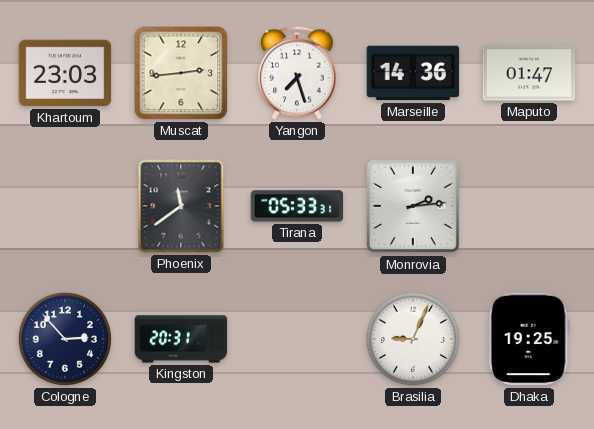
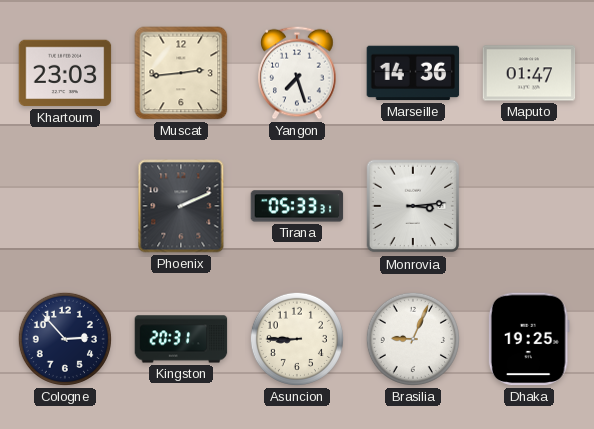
Phoenix: 11:39 -> 2:11
Monrovia: 2:14 -> 3:14
Asuncion: none -> 8:45
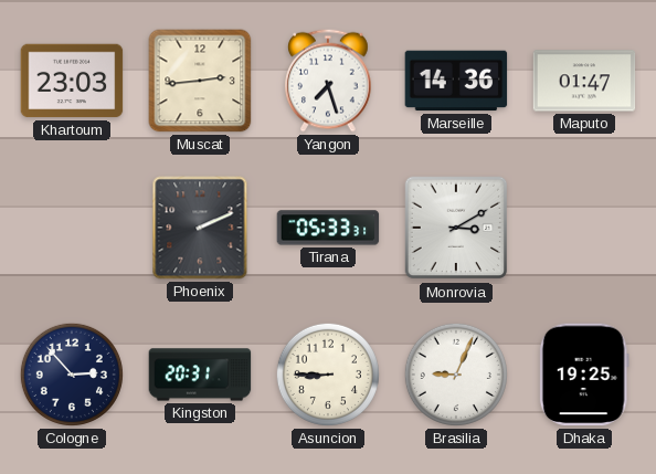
Monrovia: 3:14 -> 3:10
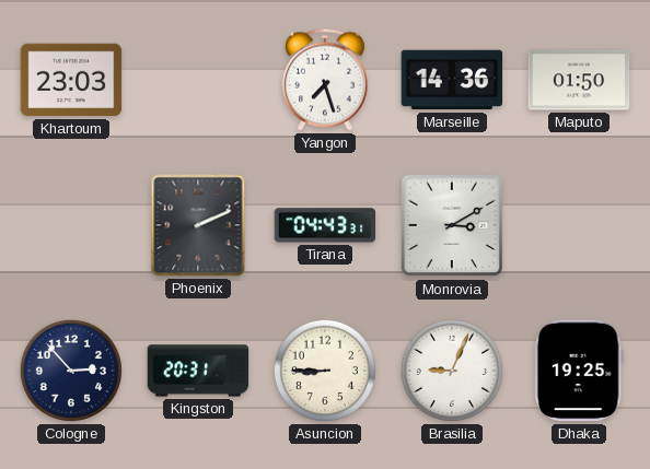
Muscat: 2:44 -> none
Maputo: 01:47 -> 01:50
Tirana: 05:33 -> 04:43
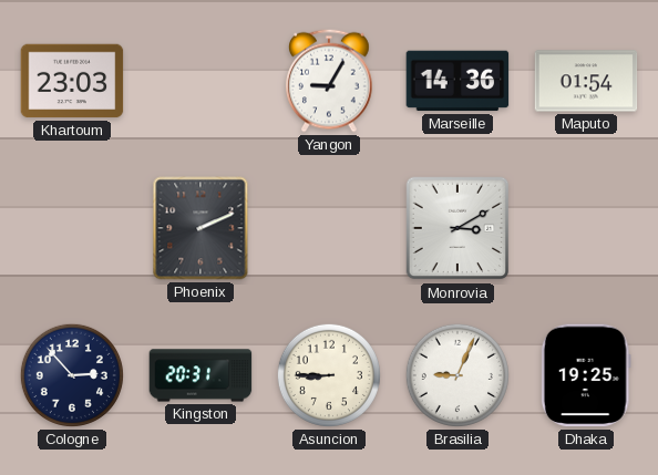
Yangon: 7:27 -> 9:05
Maputo: 01:50 -> 01:54
Tirana: 04:43 -> none
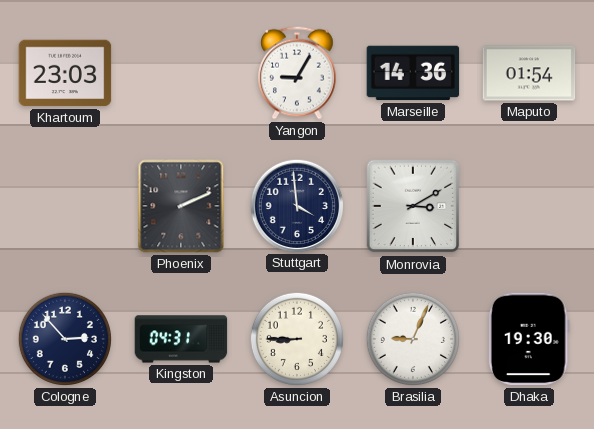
Stuttgart: none -> 3:59
Kingston: 20:31 -> 04:31
Dhaka: 19:25 -> 19:30
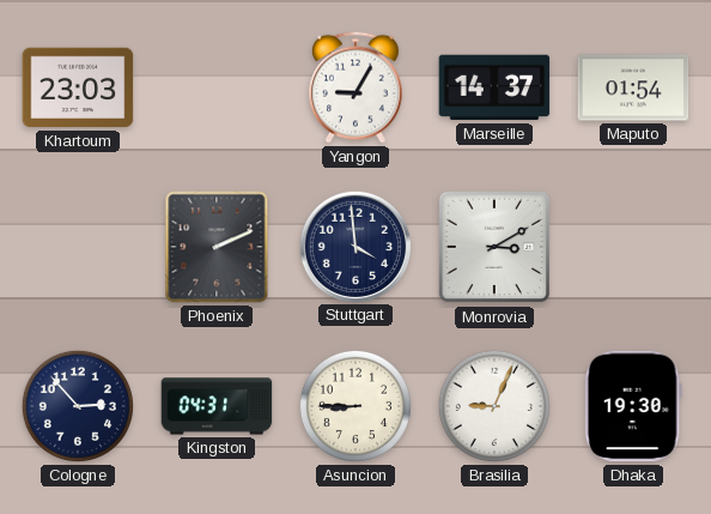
Marseille: 14:36 -> 14:37
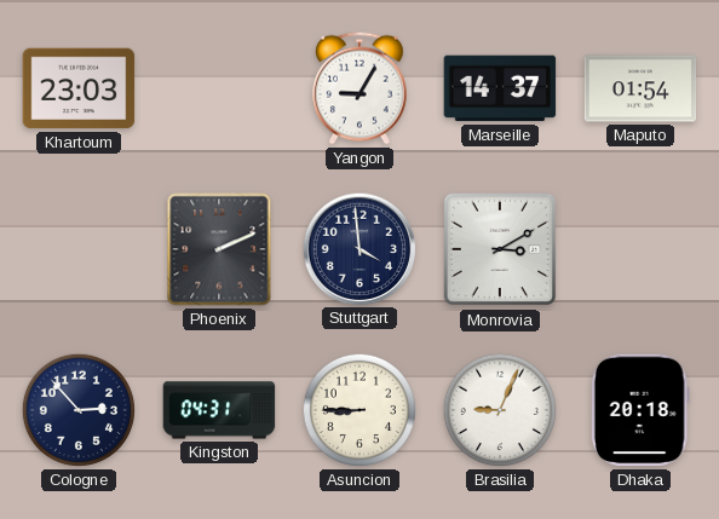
Dhaka: 19:30 -> 20:18
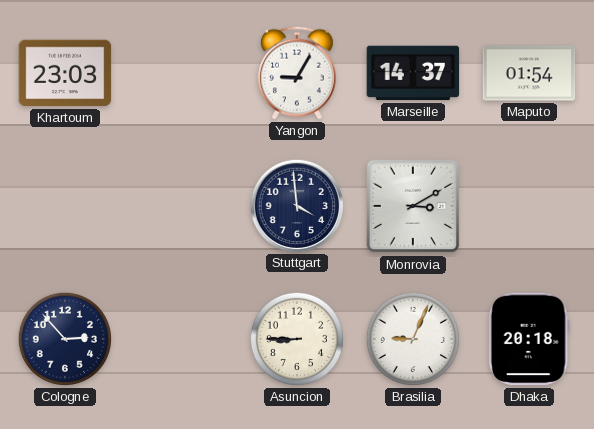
Phoenix: 2:11 -> none
Kingston: 04:31 -> none
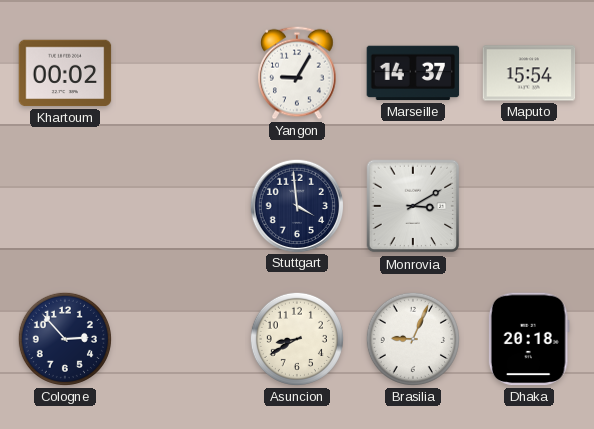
Khartoum: 23:03 -> 00:02
Maputo: 01:54 -> 15:54
Asuncion: 8:45 -> 8:40
